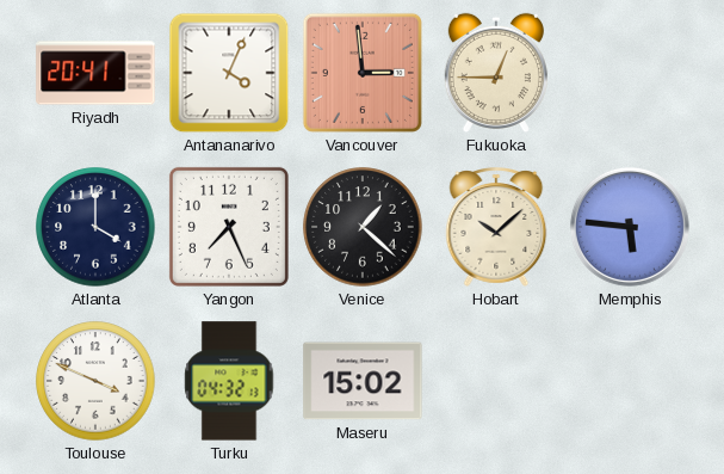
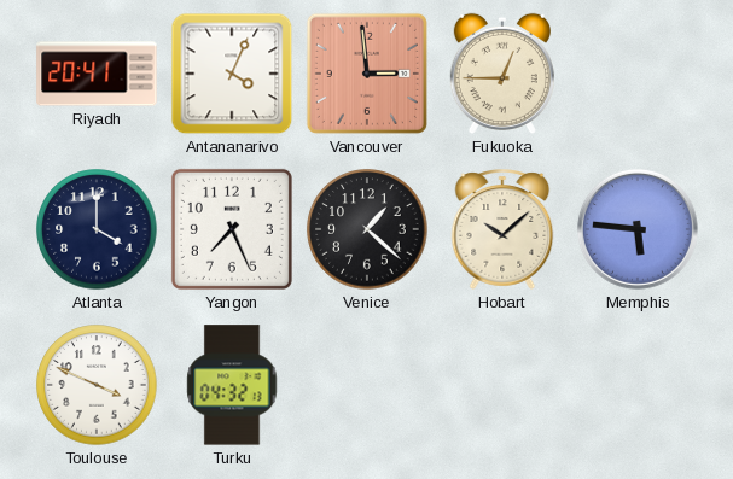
Maseru: 15:02 -> none
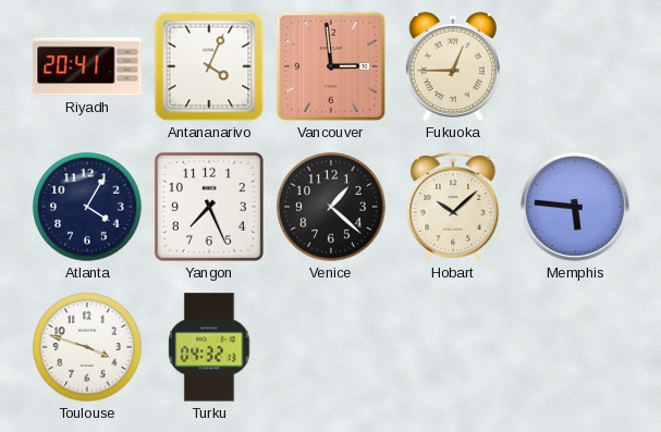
Atlanta: 4:00 -> 4:05
Toulouse: 3:49 -> 3:48
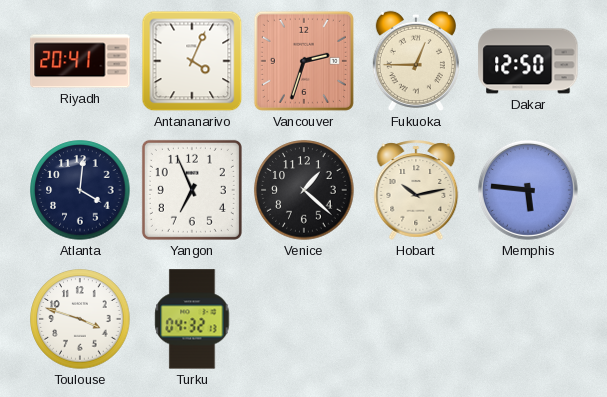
Vancouver: 2:59 -> 2:33
Dakar: none -> 12:50
Atlanta: 4:05 -> 4:01
Yangon: 7:26 -> 6:56
Hobart: 10:08 -> 10:13
